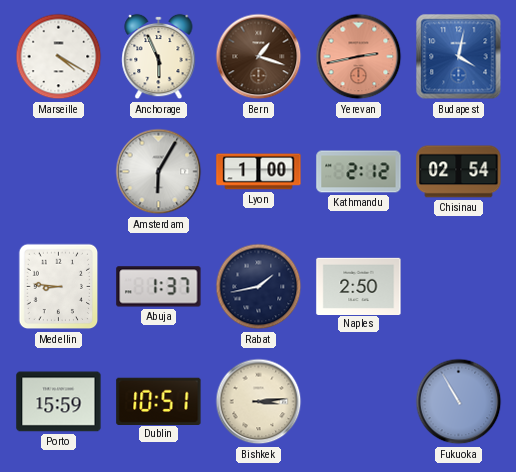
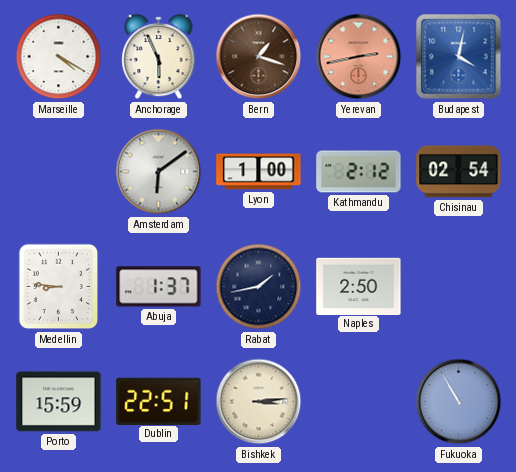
Amsterdam: 6:05 -> 6:09
Dublin: 10:51 -> 22:51
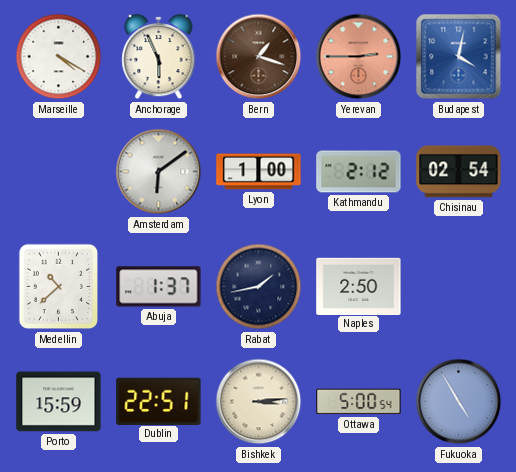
Yerevan: 2:43 -> 2:45
Medellin: 8:46 -> 10:38
Ottawa: none -> 5:00
Fukuoka: 10:55 -> 4:55
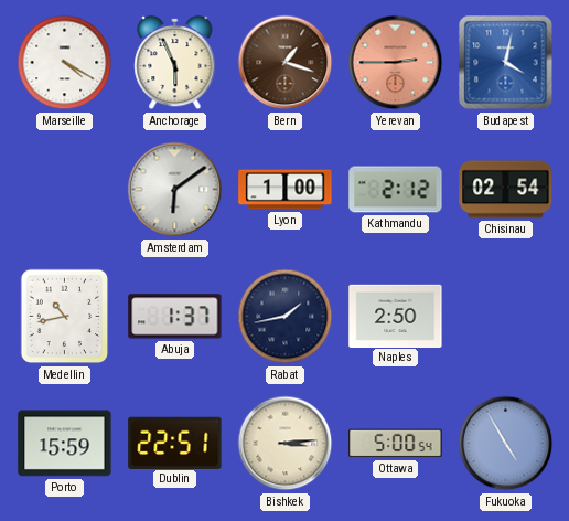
Medellin: 10:38 -> 10:43
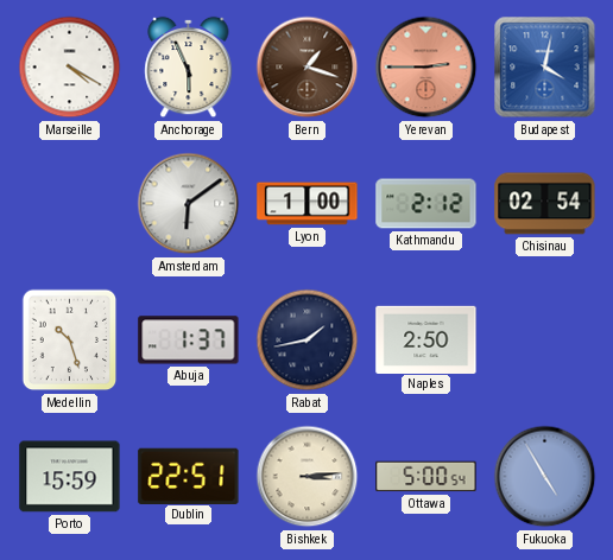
Medellin: 10:43 -> 10:27
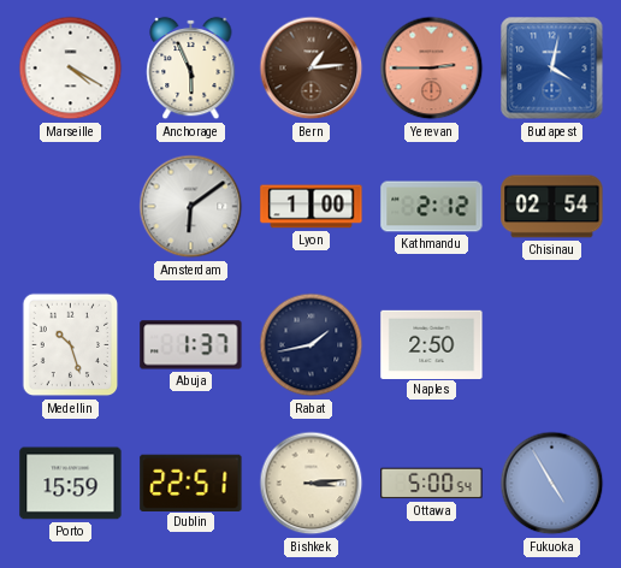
Bern: 1:18 -> 1:14
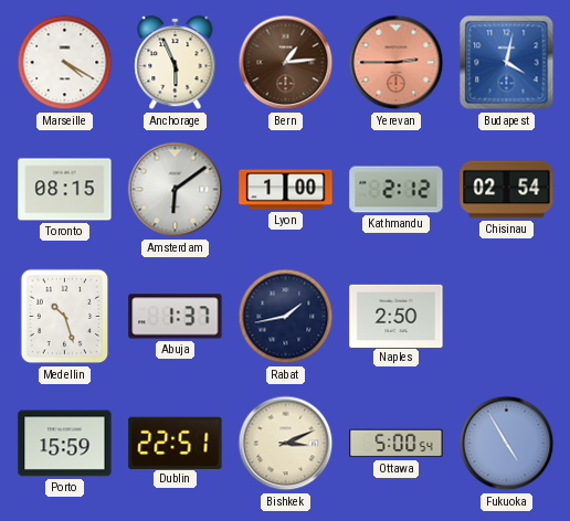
Toronto: none -> 08:15
Bishkek: 3:14 -> 3:11
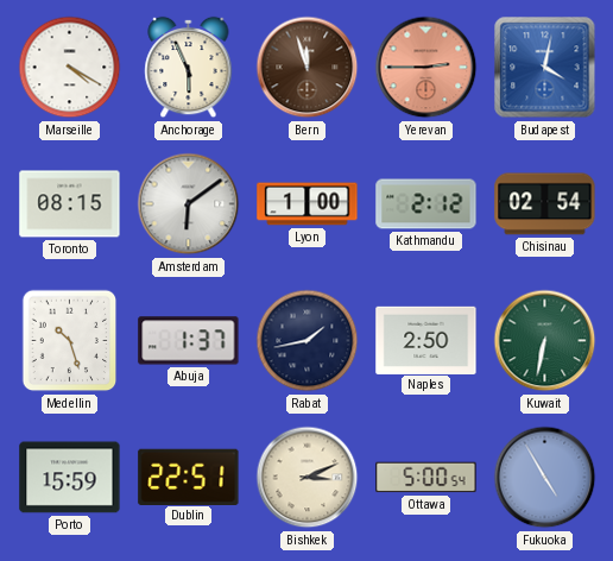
Bern: 1:14 -> 11:57
Kuwait: none -> 6:32
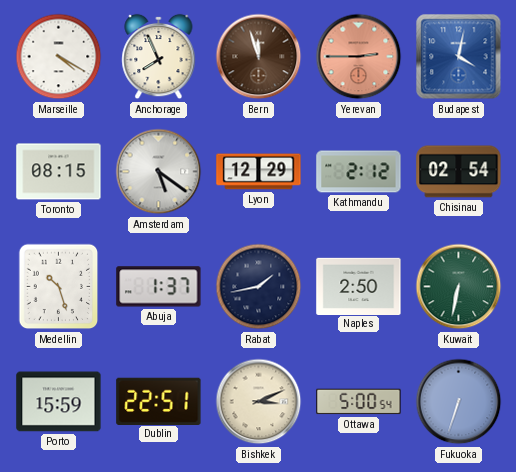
Anchorage: 5:56 -> 7:56
Amsterdam: 6:09 -> 5:21
Lyon: 1:00 -> 12:29
Fukuoka: 4:55 -> 6:33
